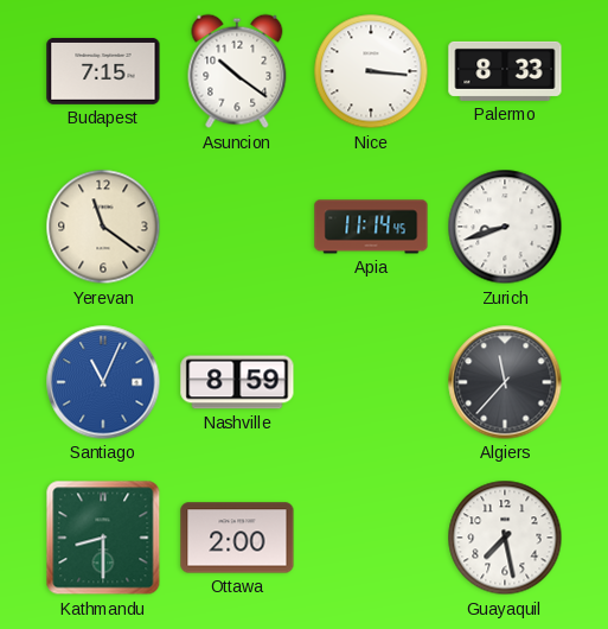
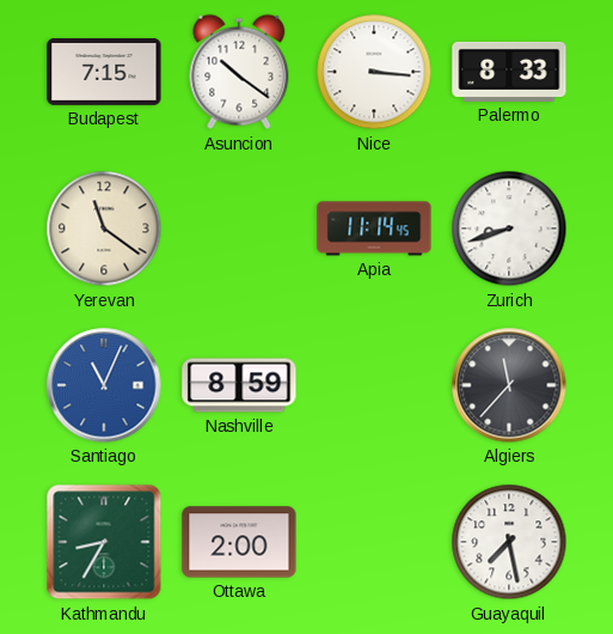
Kathmandu: 8:30 -> 8:35
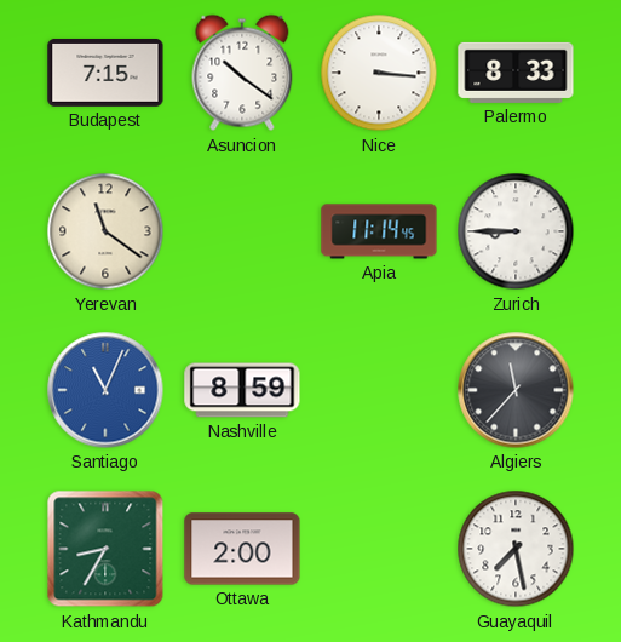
Zurich: 8:42 -> 8:45
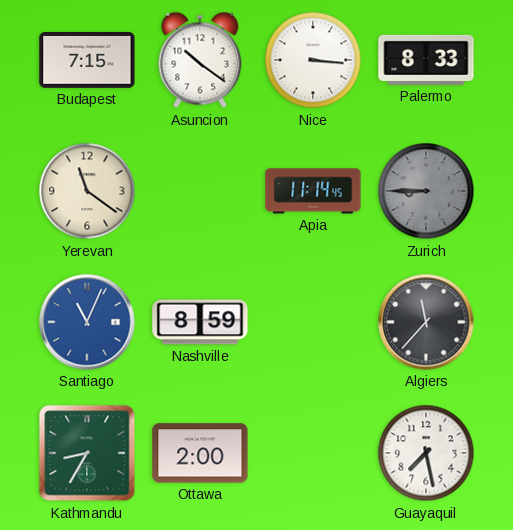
Zurich dial: white -> grey
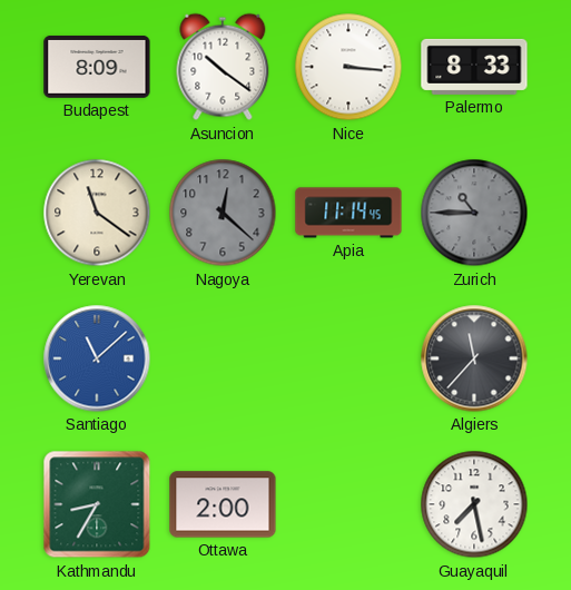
Budapest: 7:15 -> 8:09
Nagoya: none -> 12:22
Zurich: 8:45 -> 10:45
Santiago: 11:04 -> 11:08
Nashville: 8:59 -> none
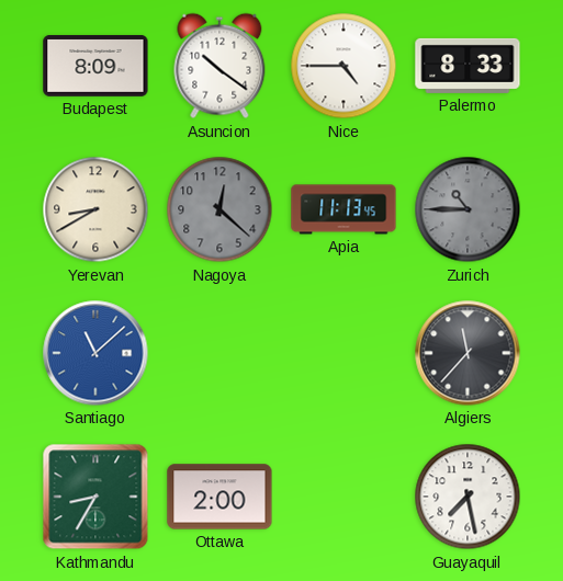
Nice: 3:16 -> 4:45
Yerevan: 11:21 -> 8:40
Apia: 11:14 -> 11:13
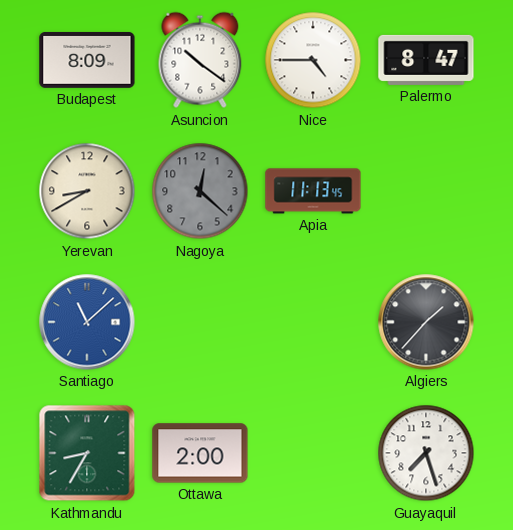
Palermo: 8:33 -> 8:47
Zurich: 10:45 -> none
Algiers: 11:37 -> 1:37
Guayaquil: 7:28 -> 7:27
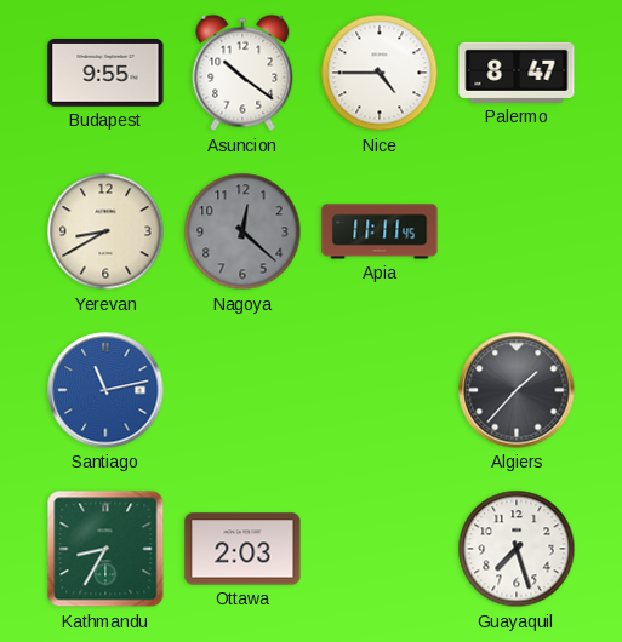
Budapest: 8:09 -> 9:55
Apia: 11:13 -> 11:11
Santiago: 11:08 -> 11:13
Ottawa: 2:00 -> 2:03
